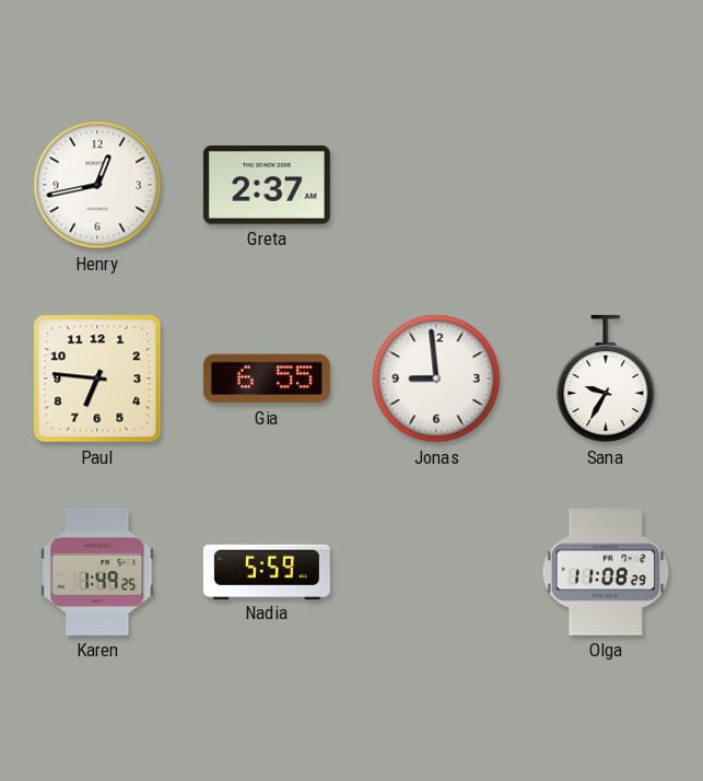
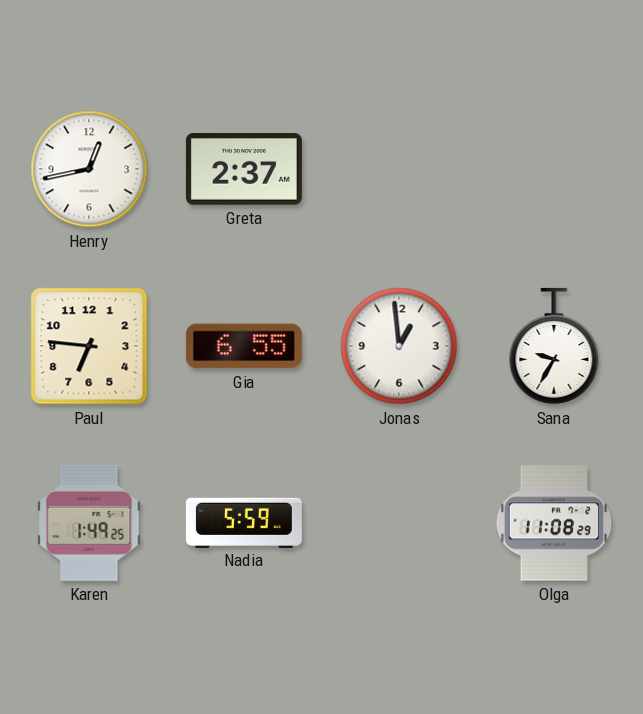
Jonas: 8:59 -> 12:59
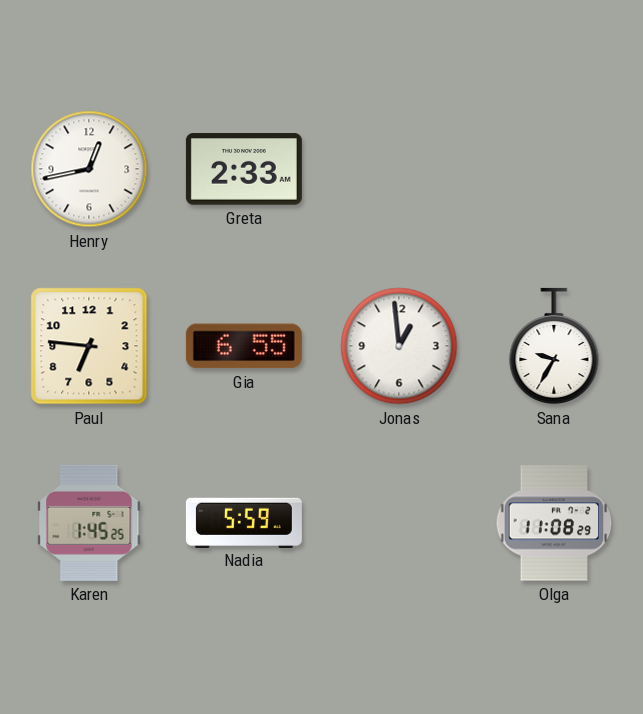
Greta: 2:37 -> 2:33
Karen: 1:49 -> 1:45
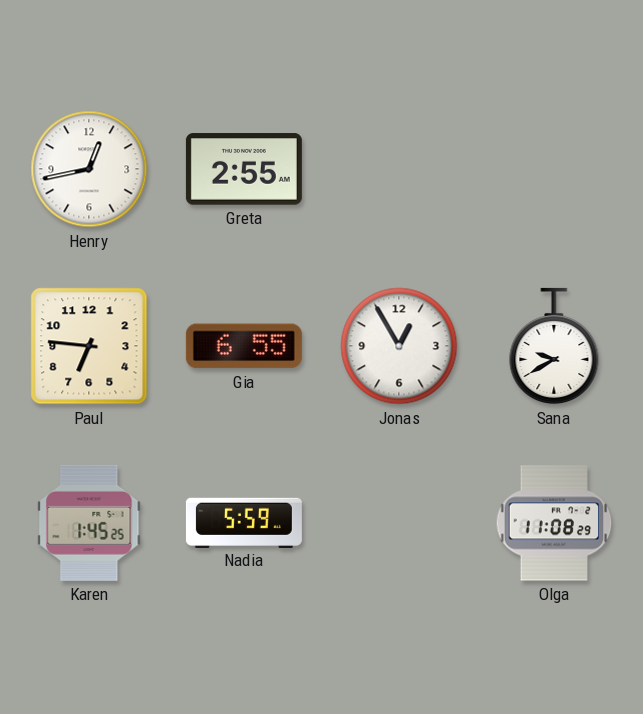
Greta: 2:33 -> 2:55
Jonas: 12:59 -> 12:55
Sana: 9:35 -> 9:40
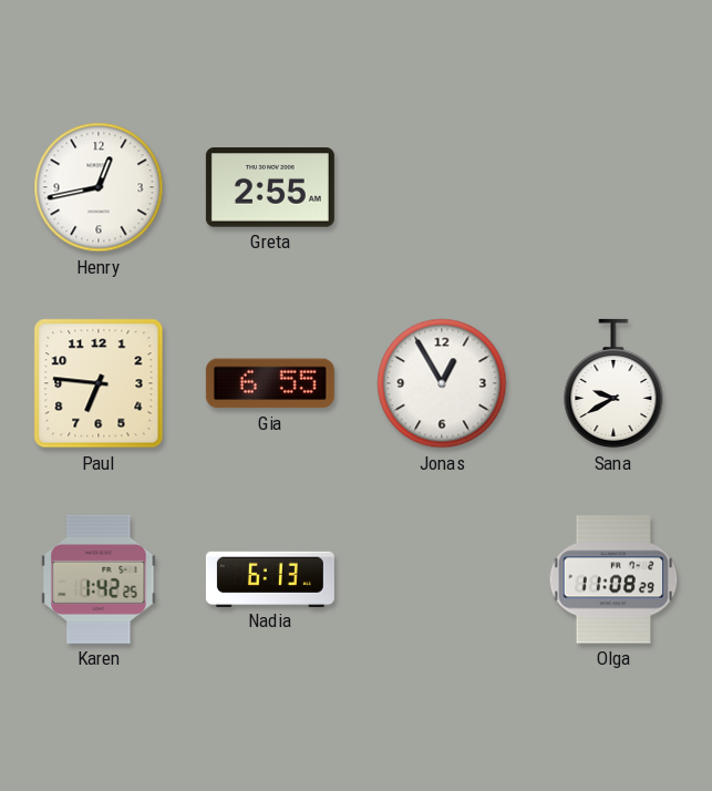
Karen: 1:45 -> 1:42
Nadia: 5:59 -> 6:13
